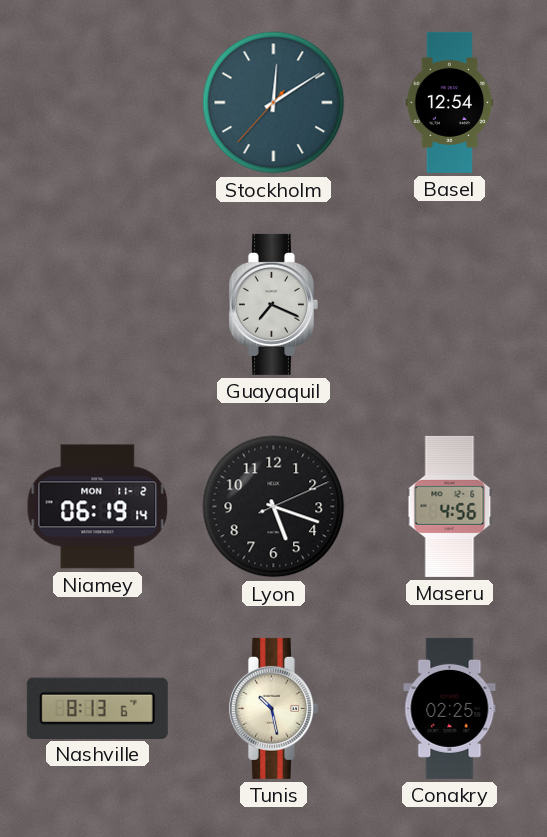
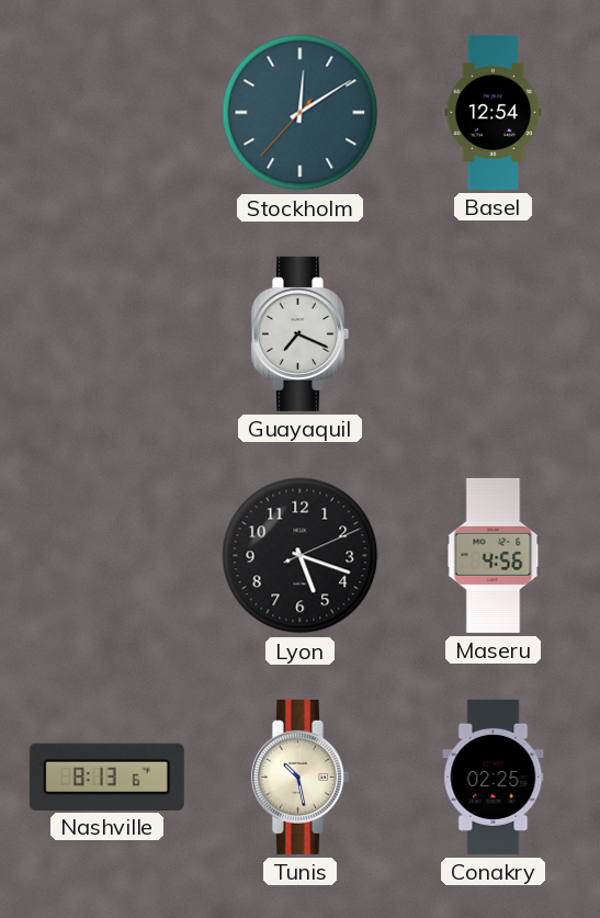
Niamey: 06:19 -> none
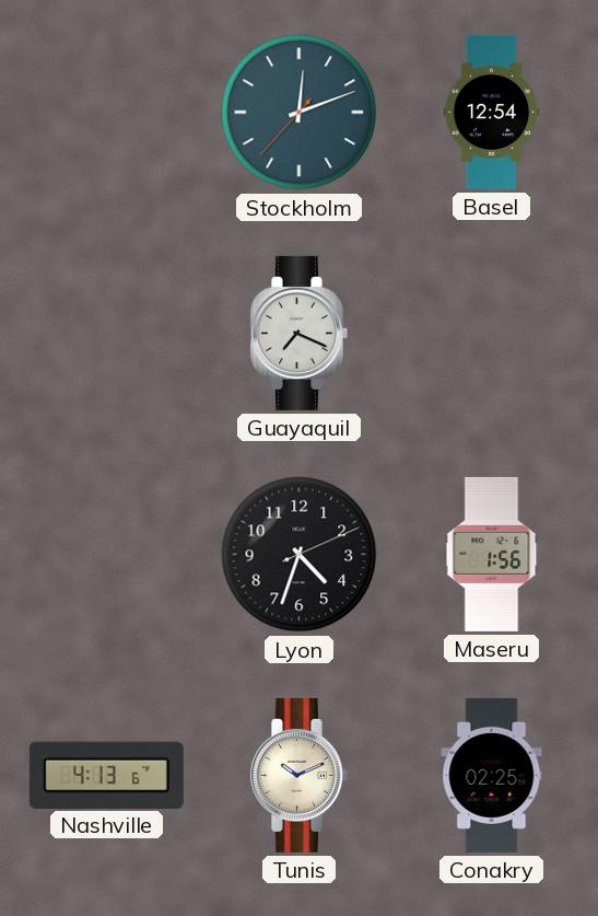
Stockholm: 12:09 -> 12:11
Lyon: 5:18 -> 4:33
Maseru: 4:56 -> 1:56
Nashville: 8:13 -> 4:13
Tunis: 10:28 -> 10:11
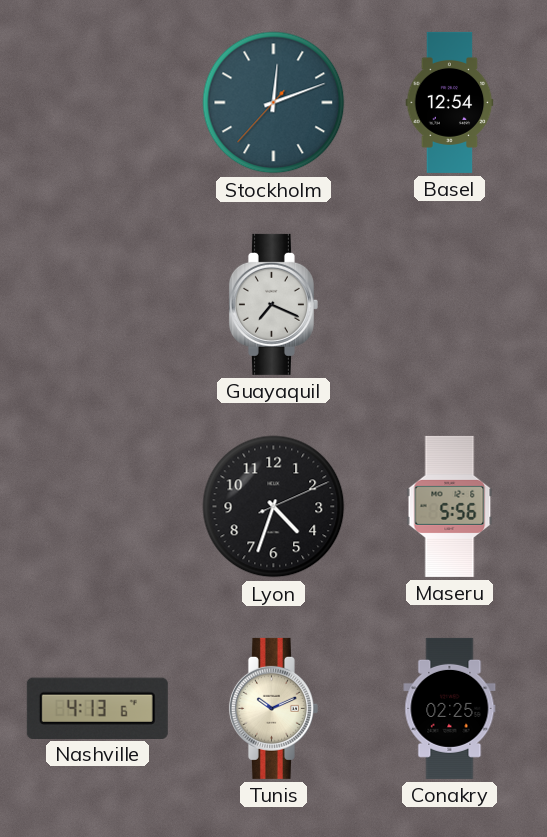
Maseru: 1:56 -> 5:56
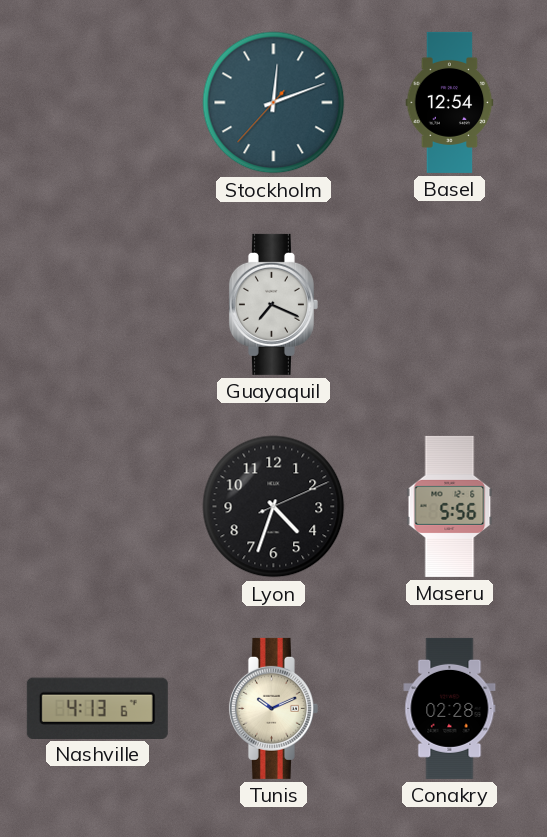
Conakry: 02:25 -> 02:28
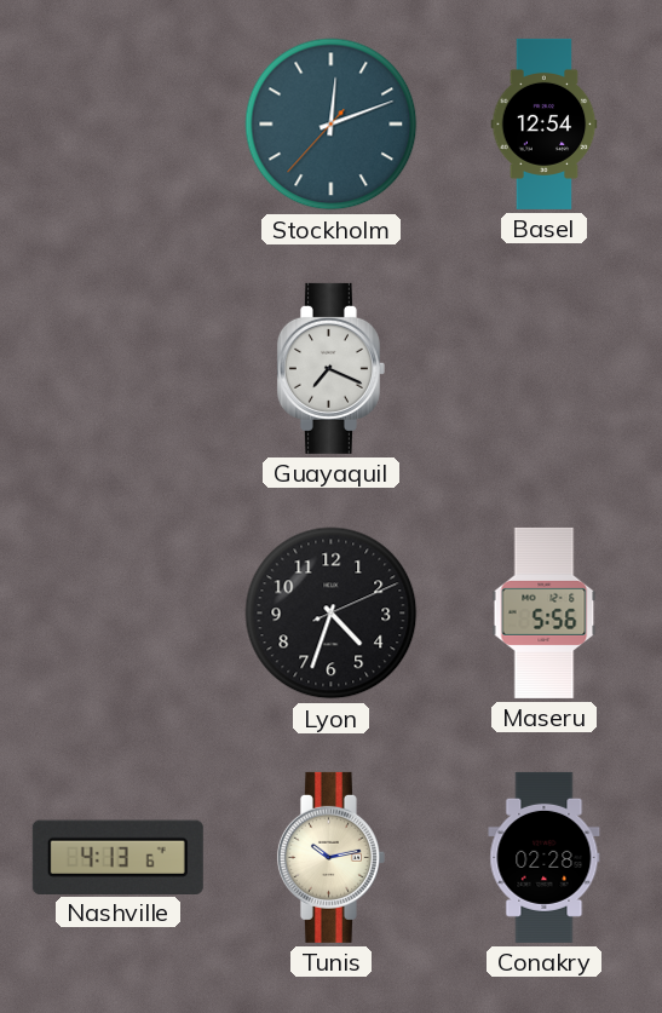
Tunis: 10:11 -> 10:13
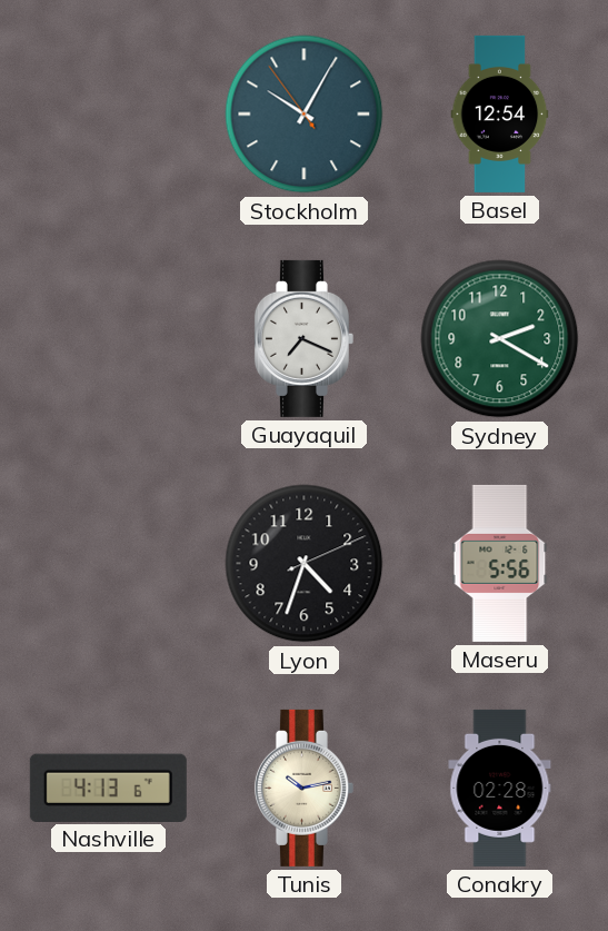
Stockholm: 12:11 -> 10:04
Sydney: none -> 2:20
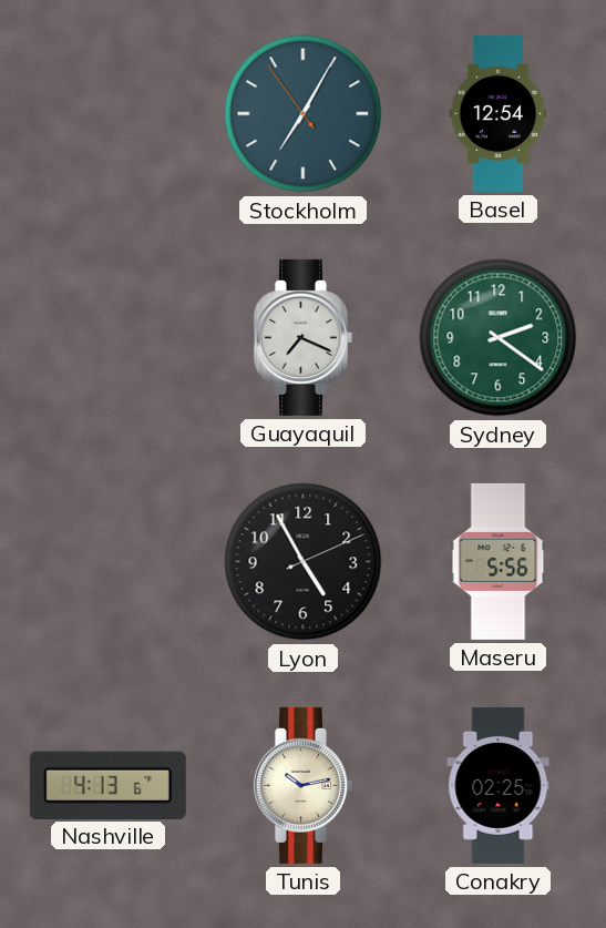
Stockholm: 10:04 -> 7:04
Sydney: 2:20 -> 2:21
Lyon: 4:33 -> 4:55
Conakry: 02:28 -> 02:25
